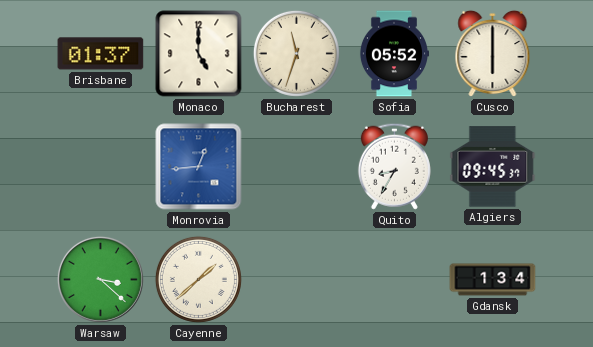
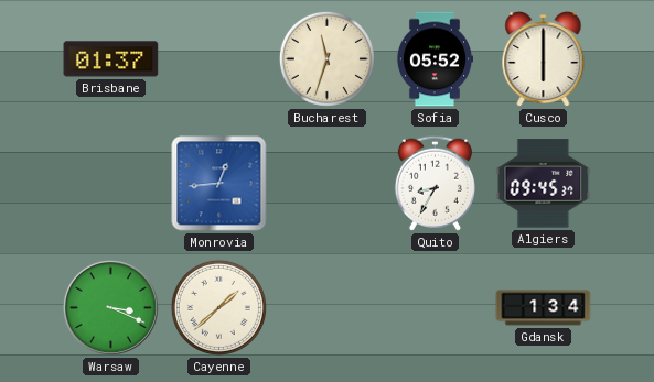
Monaco: 5:00 -> none
Warsaw: 3:22 -> 3:19
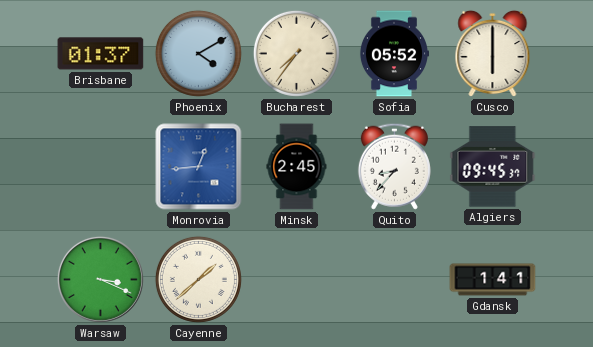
Phoenix: none -> 4:10
Bucharest: 11:33 -> 7:36
Minsk: none -> 2:45
Quito: 8:35 -> 8:37
Gdansk: 1:34 -> 1:41
